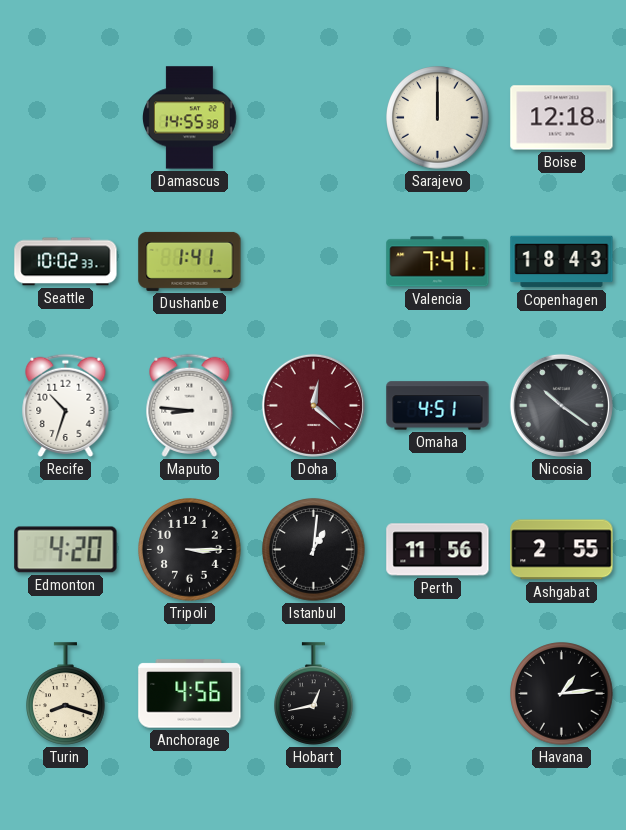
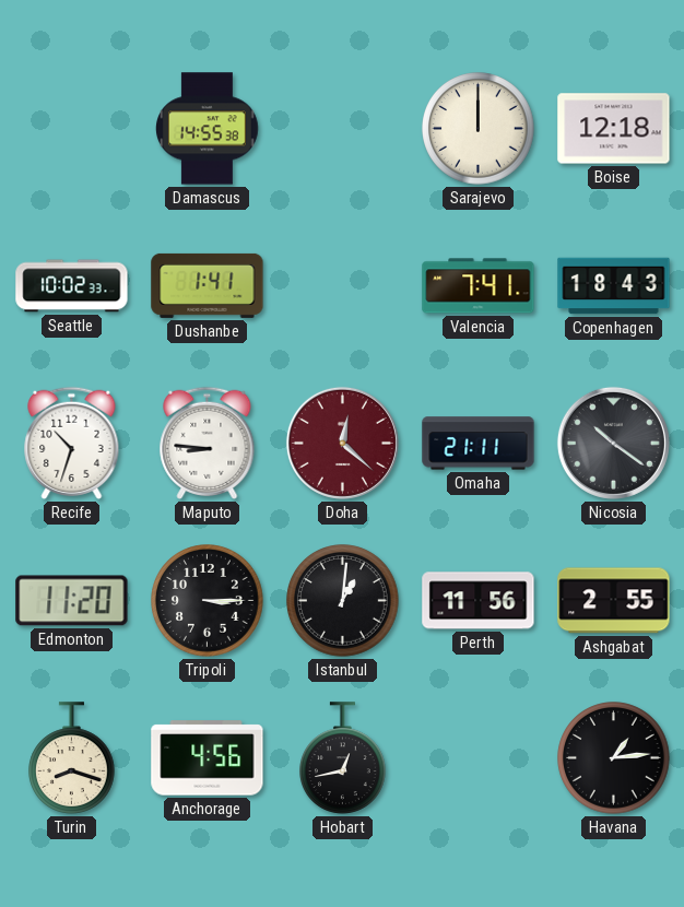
Omaha: 4:51 -> 21:11
Edmonton: 4:20 -> 11:20
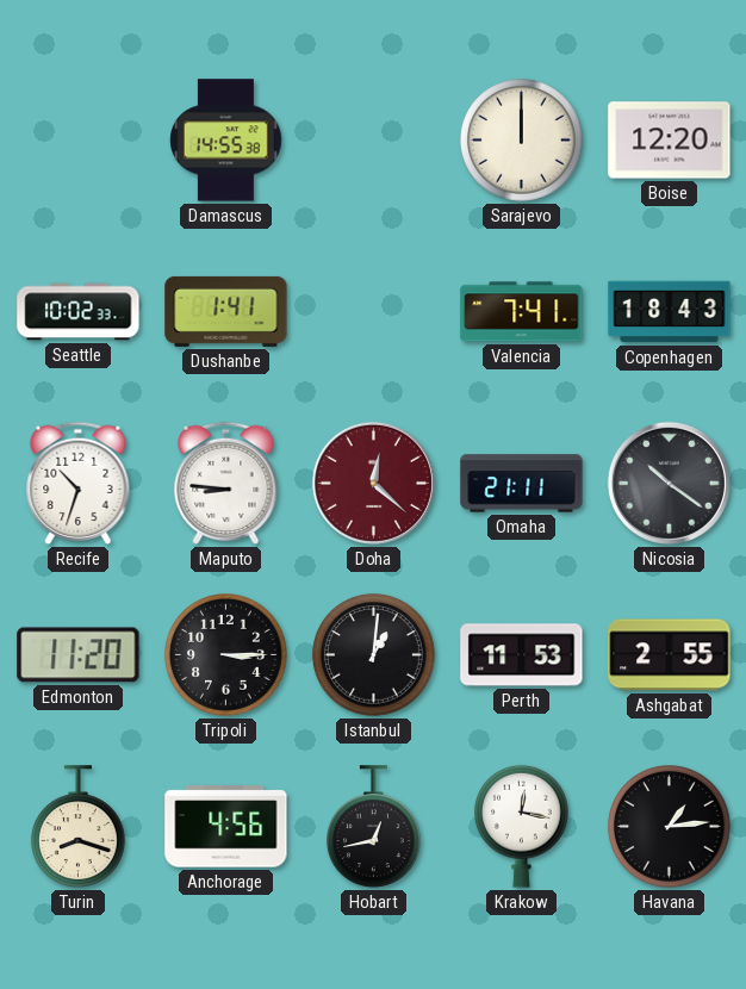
Boise: 12:18 -> 12:20
Perth: 11:56 -> 11:53
Krakow: none -> 12:17
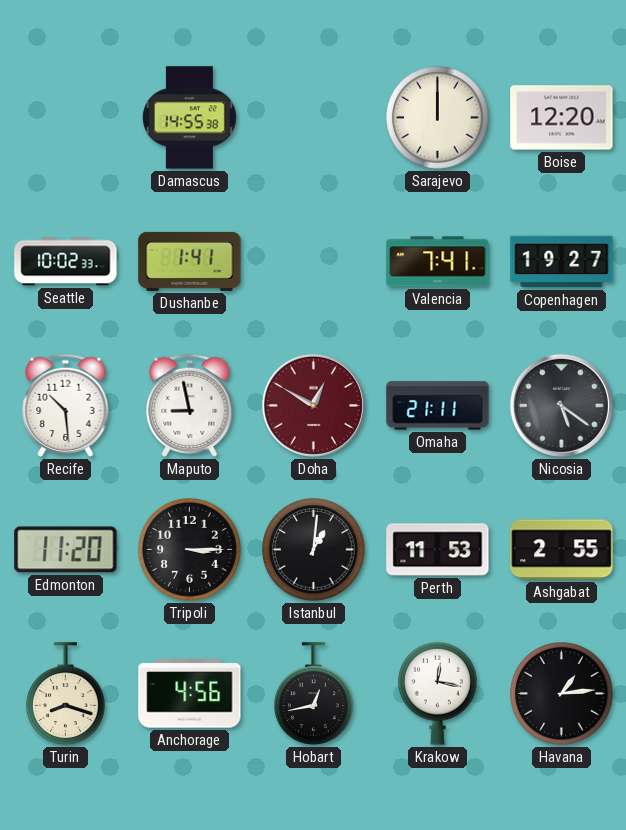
Copenhagen: 18:43 -> 19:27
Recife: 10:33 -> 10:29
Maputo: 8:46 -> 8:58
Doha: 12:22 -> 12:50
Nicosia: 10:21 -> 5:21
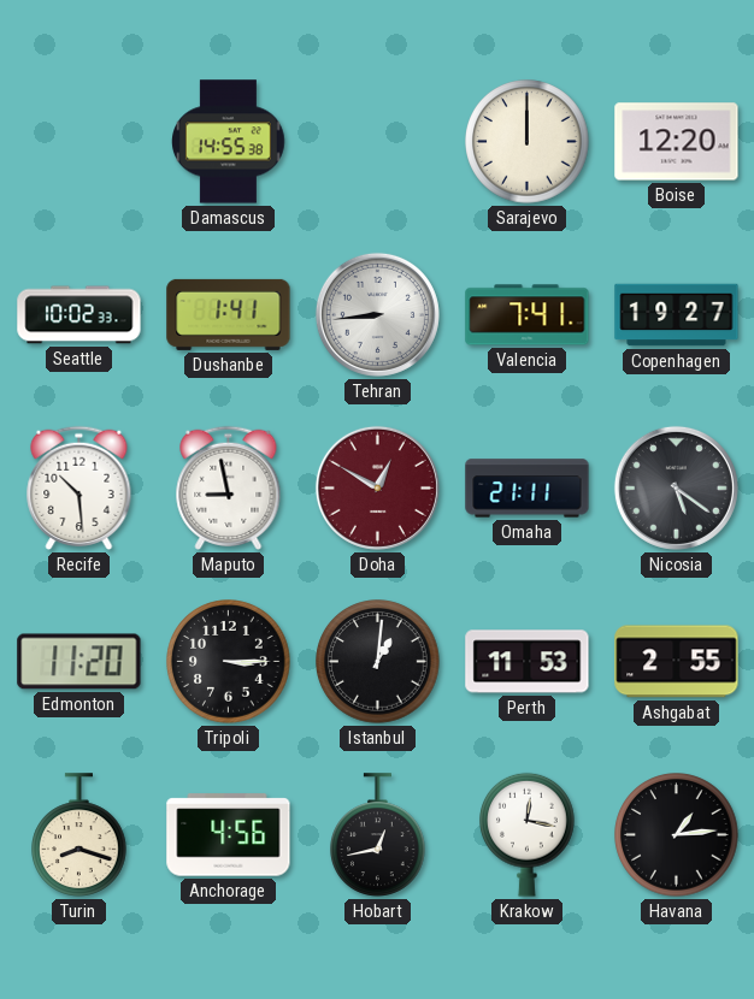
Tehran: none -> 8:44
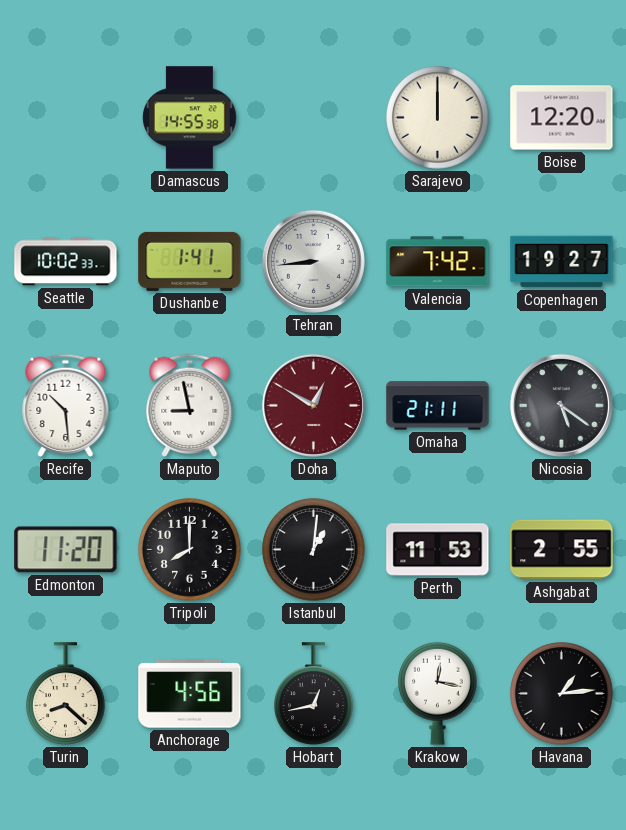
Valencia: 7:41 -> 7:42
Tripoli: 3:15 -> 8:00
Turin: 8:18 -> 8:22
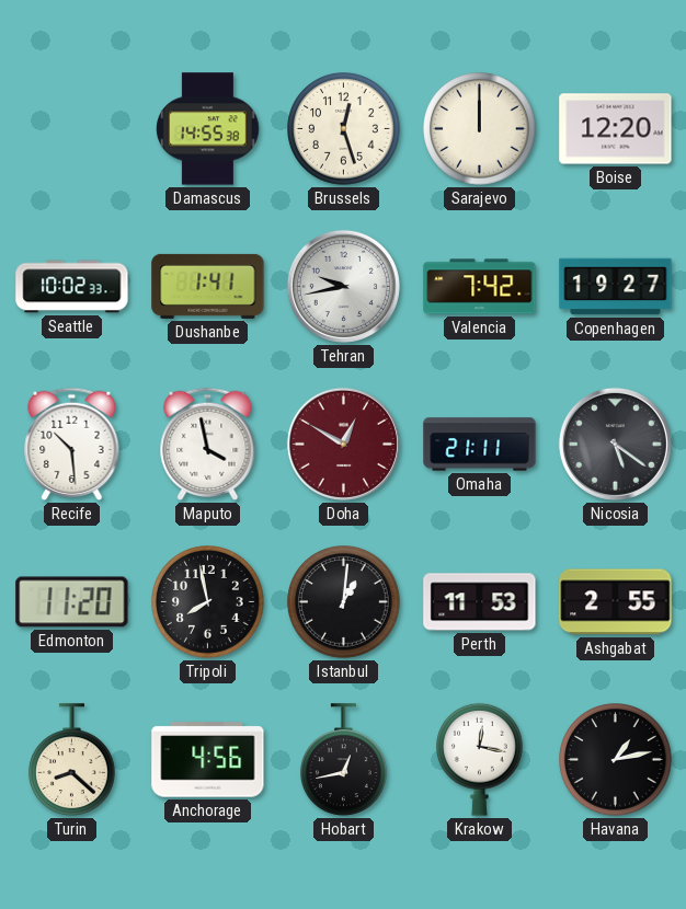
Brussels: none -> 12:27
Tehran: 8:44 -> 9:43
Maputo: 8:58 -> 3:58
Tripoli: 8:00 -> 7:58
Havana: 1:14 -> 1:13
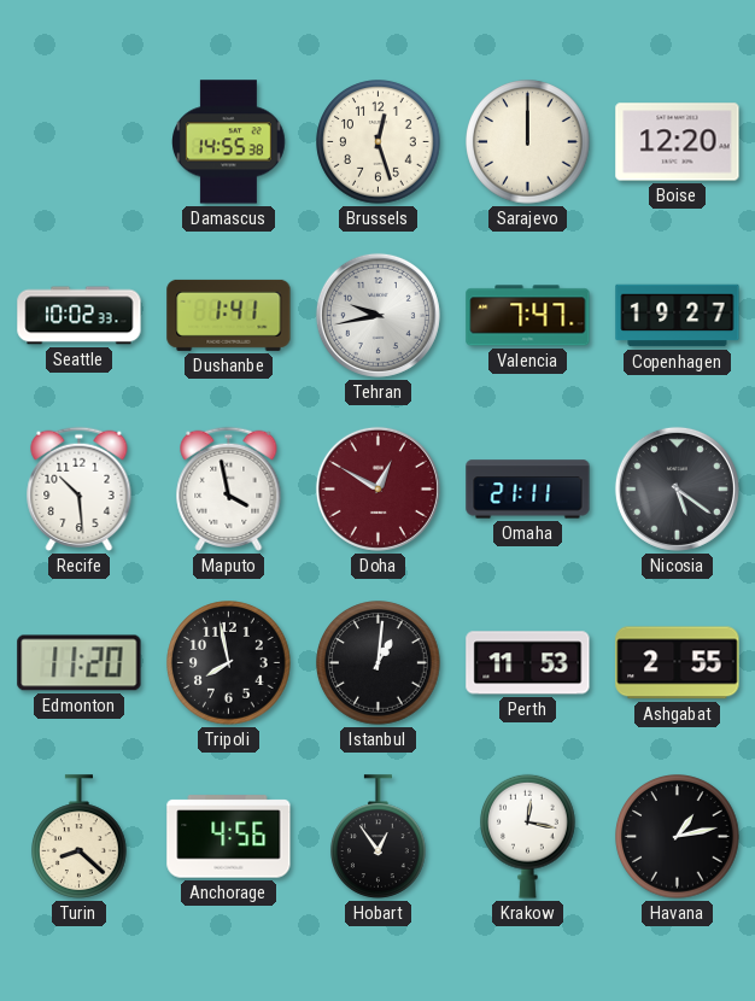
Valencia: 7:42 -> 7:47
Hobart: 12:43 -> 12:54
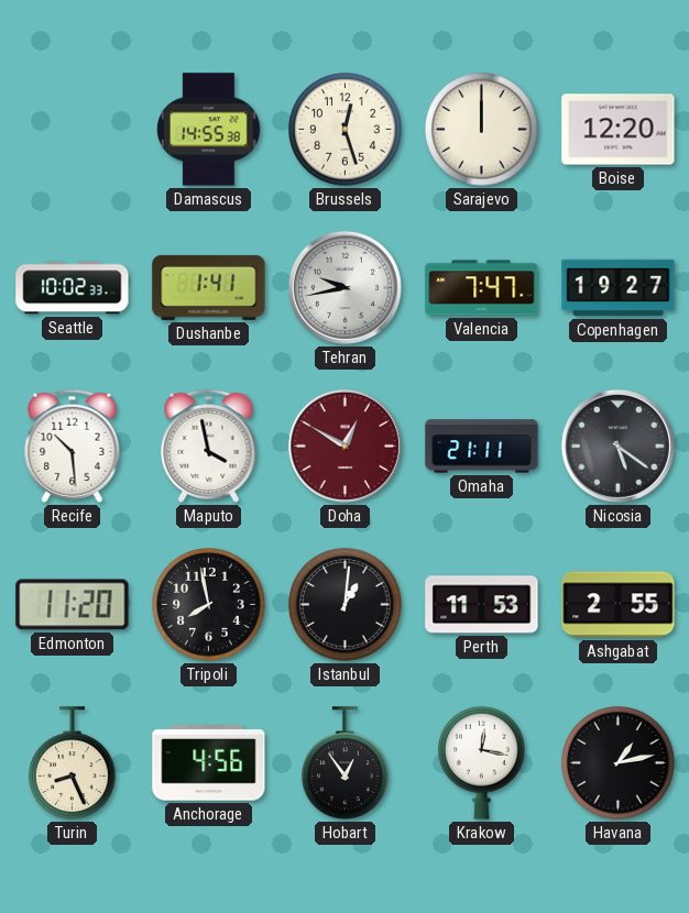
Turin: 8:22 -> 8:26
